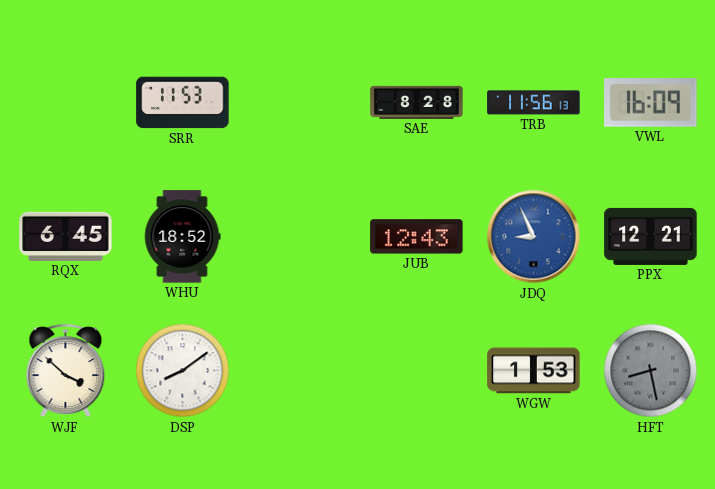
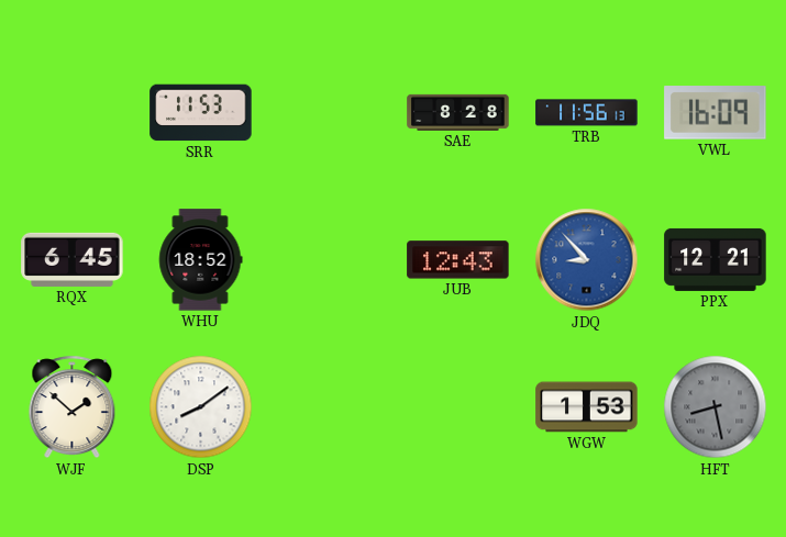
JDQ: 8:56 -> 8:53
WJF: 3:52 -> 1:52
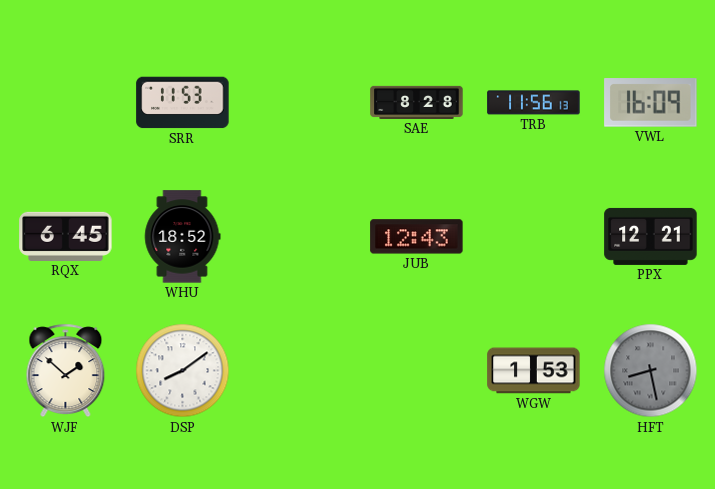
JDQ: 8:53 -> none
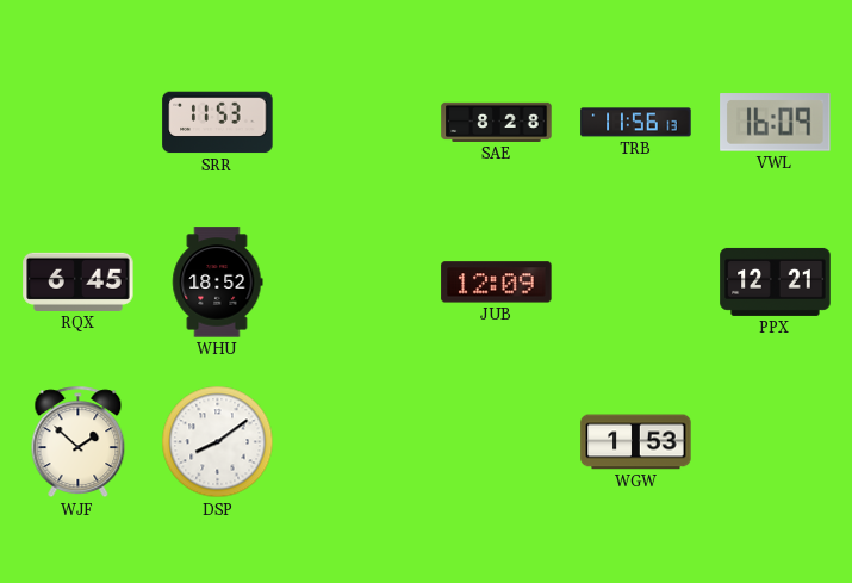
JUB: 12:43 -> 12:09
HFT: 8:28 -> none
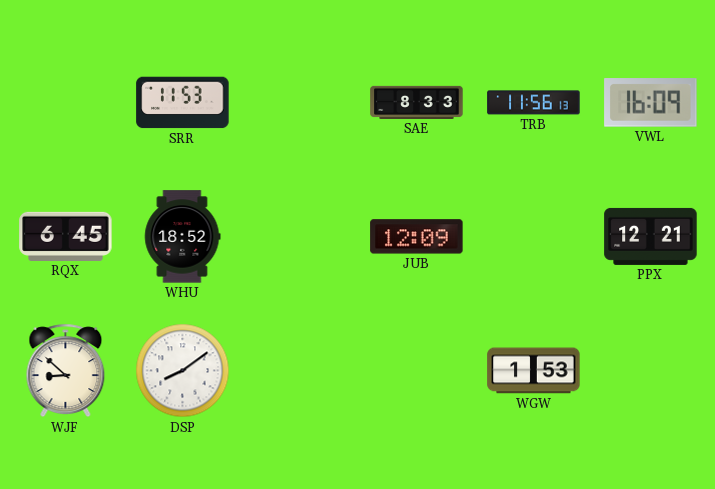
SAE: 8:28 -> 8:33
WJF: 1:52 -> 8:52
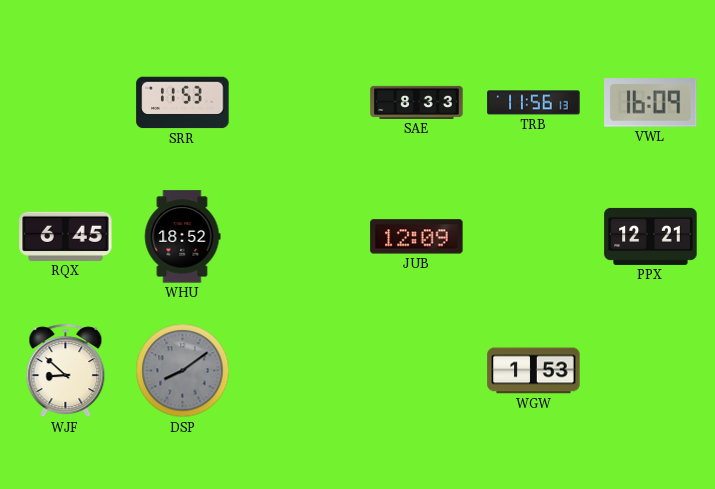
DSP dial: white -> grey
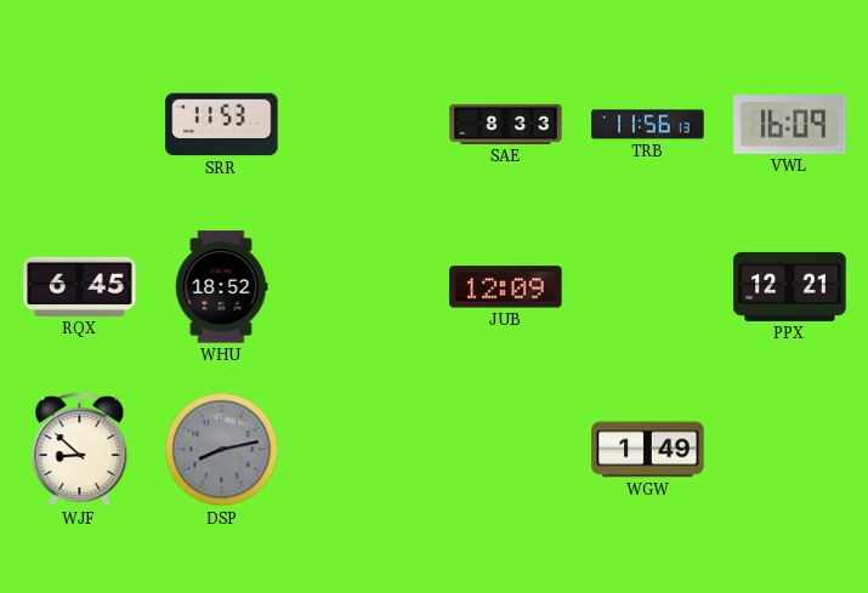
DSP: 8:09 -> 8:13
WGW: 1:53 -> 1:49
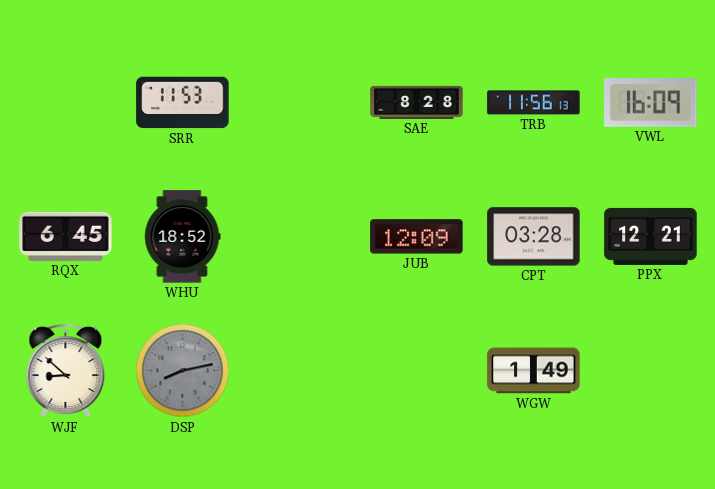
SAE: 8:33 -> 8:28
CPT: none -> 03:28
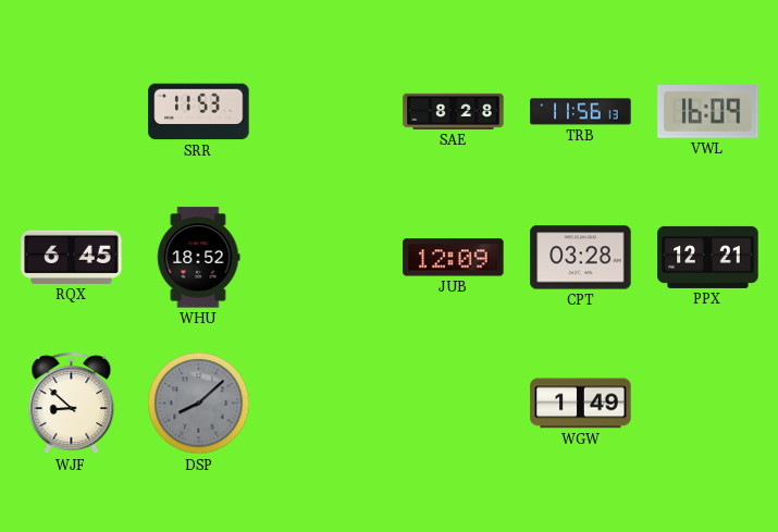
DSP: 8:13 -> 8:08
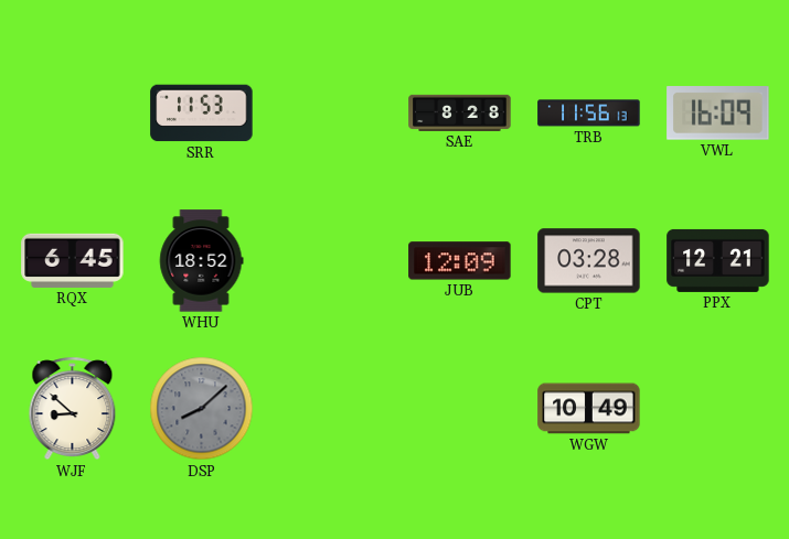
WGW: 1:49 -> 10:49
